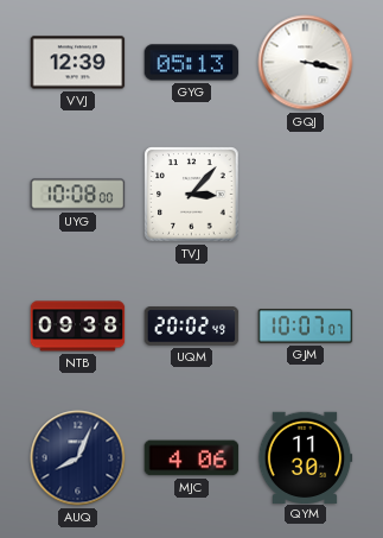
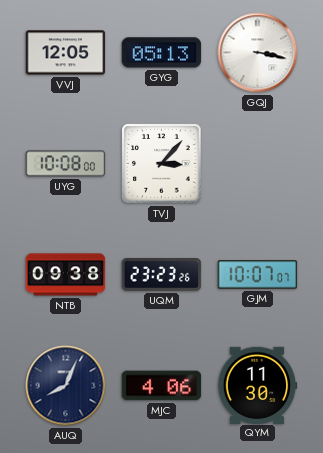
VVJ: 12:39 -> 12:05
UQM: 20:02 -> 23:23
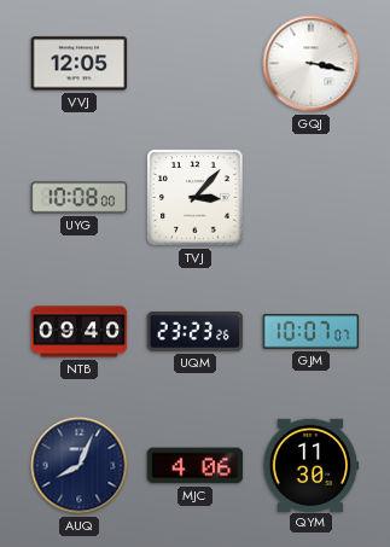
GYG: 05:13 -> none
NTB: 09:38 -> 09:40
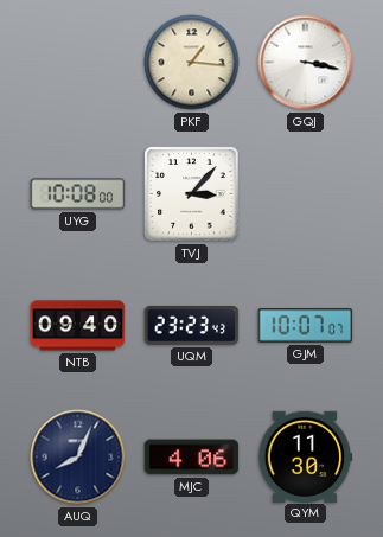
VVJ: 12:05 -> none
PKF: none -> 1:16
UQM: 23:23:26 -> 23:23:43
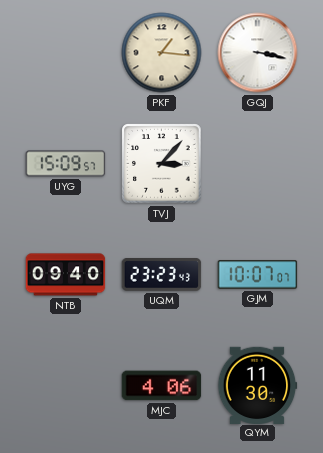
UYG: 10:08 -> 15:09
AUQ: 8:04 -> none
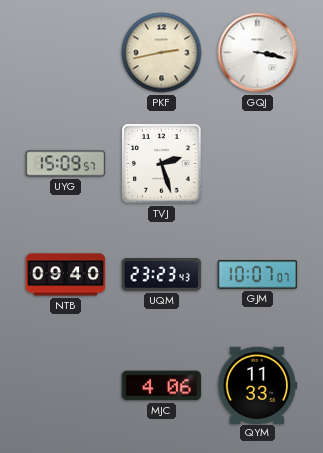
PKF: 1:16 -> 2:43
TVJ: 3:07 -> 2:27
QYM: 11:30 -> 11:33
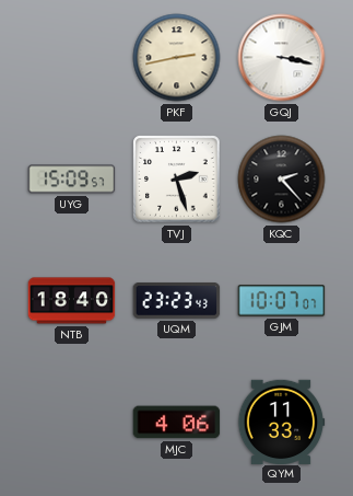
KQC: none -> 2:23
NTB: 09:40 -> 18:40
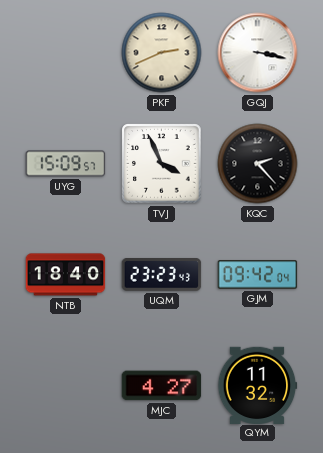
PKF: 2:43 -> 2:41
TVJ: 2:27 -> 3:56
GJM: 10:07 -> 09:42
MJC: 4:06 -> 4:27
QYM: 11:33 -> 11:32
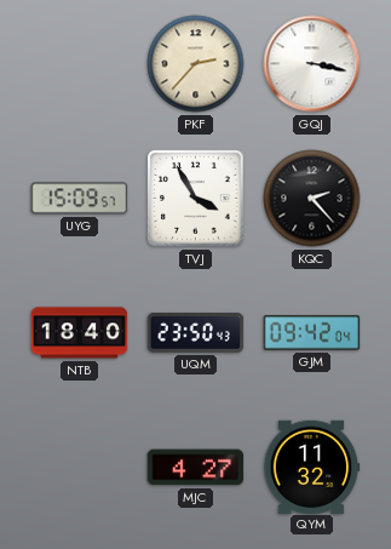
PKF: 2:41 -> 2:37
TVJ: 3:56 -> 3:55
UQM: 23:23 -> 23:50
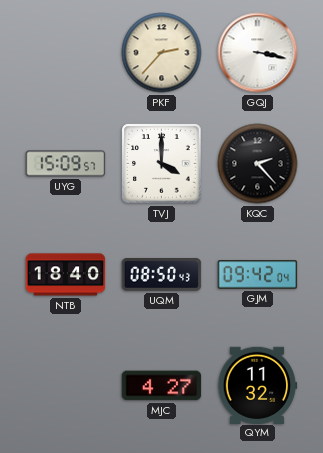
TVJ: 3:55 -> 4:00
UQM: 23:50 -> 08:50
